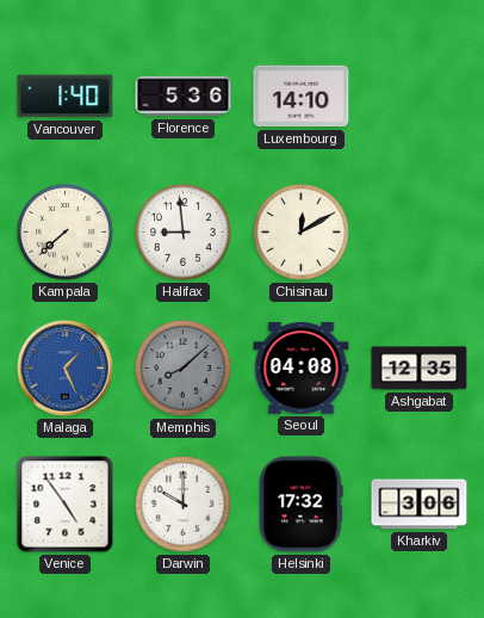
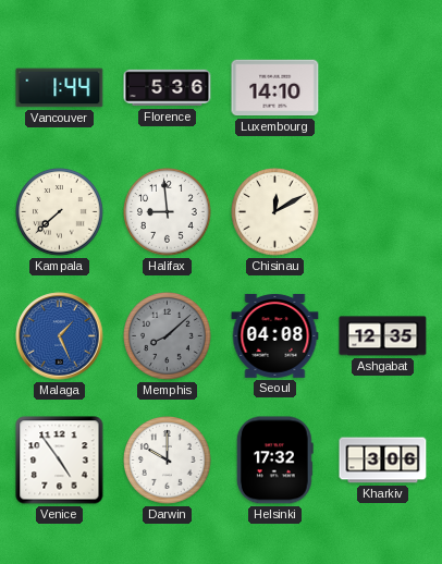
Vancouver: 1:40 -> 1:44
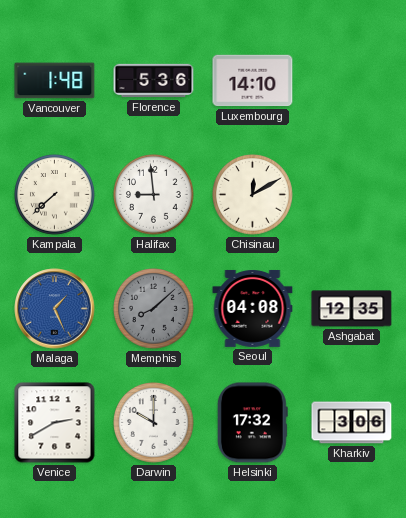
Vancouver: 1:44 -> 1:48
Venice: 4:54 -> 2:40
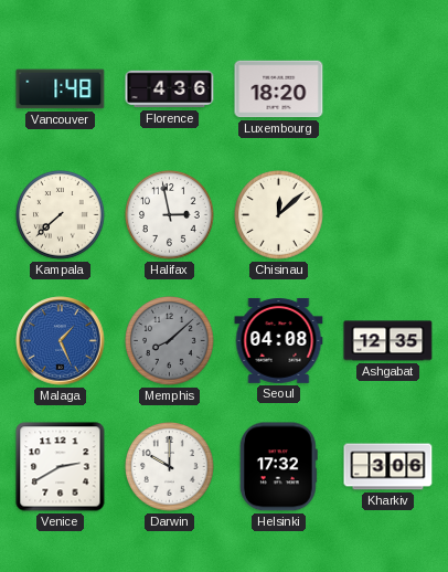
Florence: 5:36 -> 4:36
Luxembourg: 14:10 -> 18:20
Halifax: 8:59 -> 2:58
Chisinau: 12:10 -> 12:08
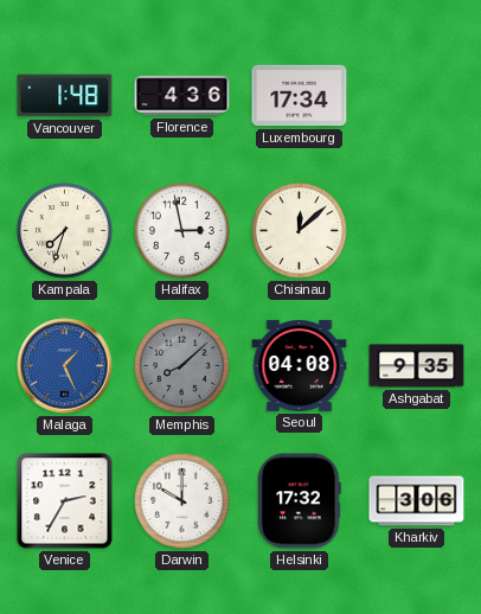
Luxembourg: 18:20 -> 17:34
Kampala: 7:38 -> 7:33
Ashgabat: 12:35 -> 9:35
Venice: 2:40 -> 2:35
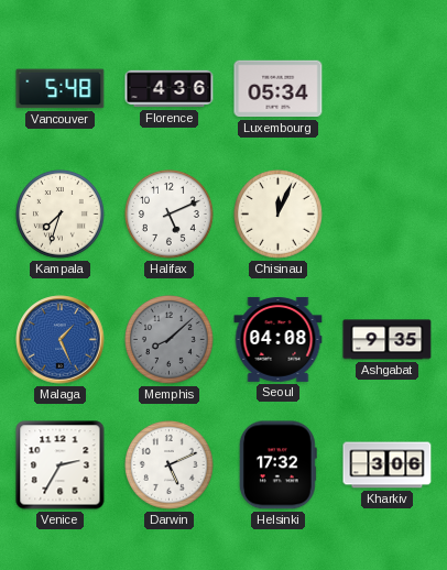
Vancouver: 1:48 -> 5:48
Luxembourg: 17:34 -> 05:34
Halifax: 2:58 -> 5:11
Chisinau: 12:08 -> 12:04
Darwin: 10:00 -> 5:11
